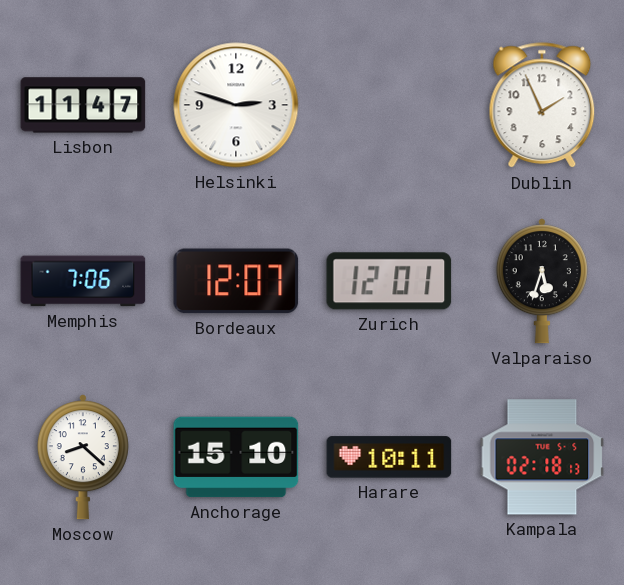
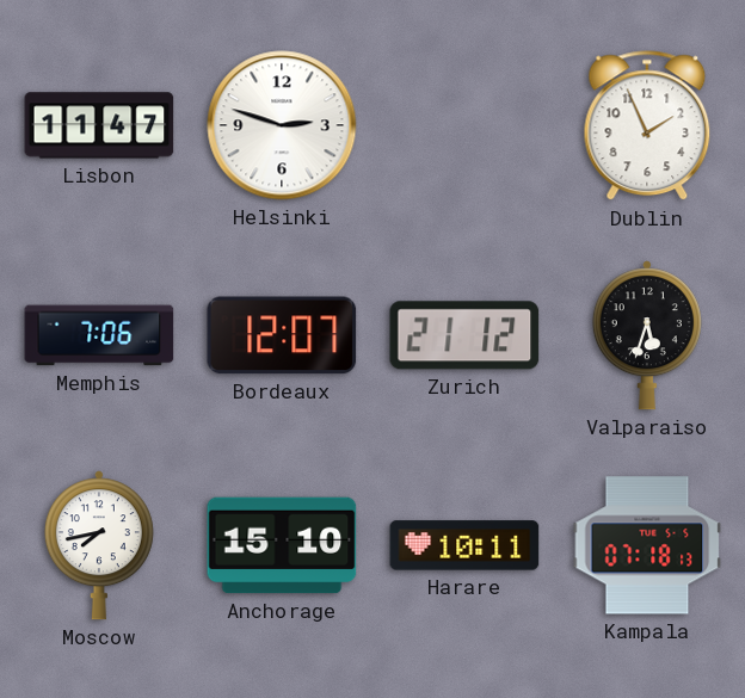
Zurich: 12:01 -> 21:12
Moscow: 8:22 -> 7:43
Kampala: 02:18 -> 07:18
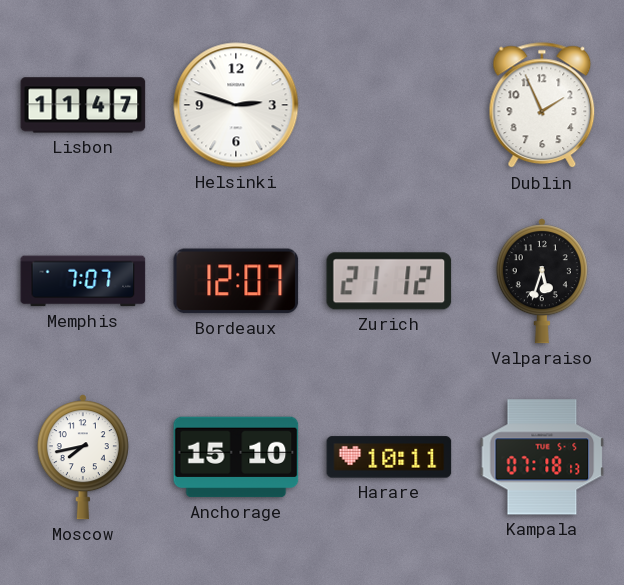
Memphis: 7:06 -> 7:07
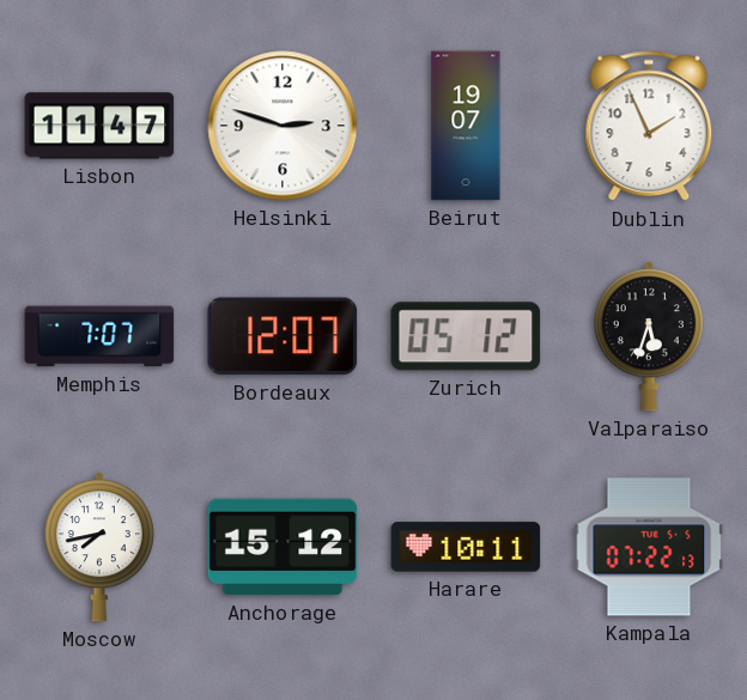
Beirut: none -> 19:07
Zurich: 21:12 -> 05:12
Anchorage: 15:10 -> 15:12
Kampala: 07:18 -> 07:22
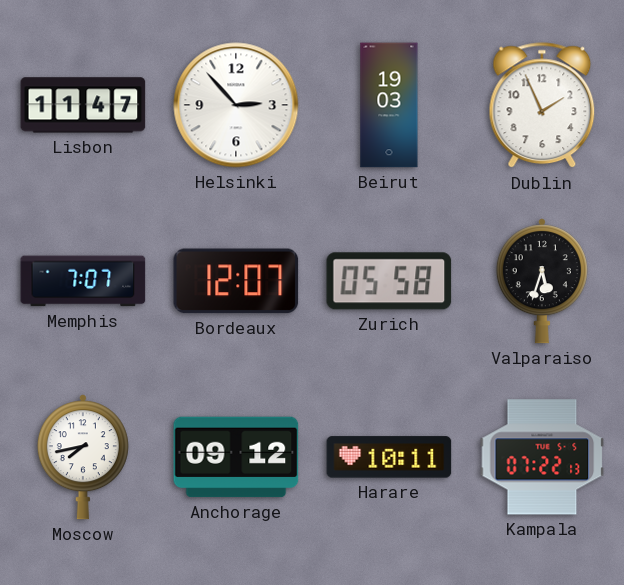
Helsinki: 2:48 -> 2:53
Beirut: 19:07 -> 19:03
Zurich: 05:12 -> 05:58
Anchorage: 15:12 -> 09:12
